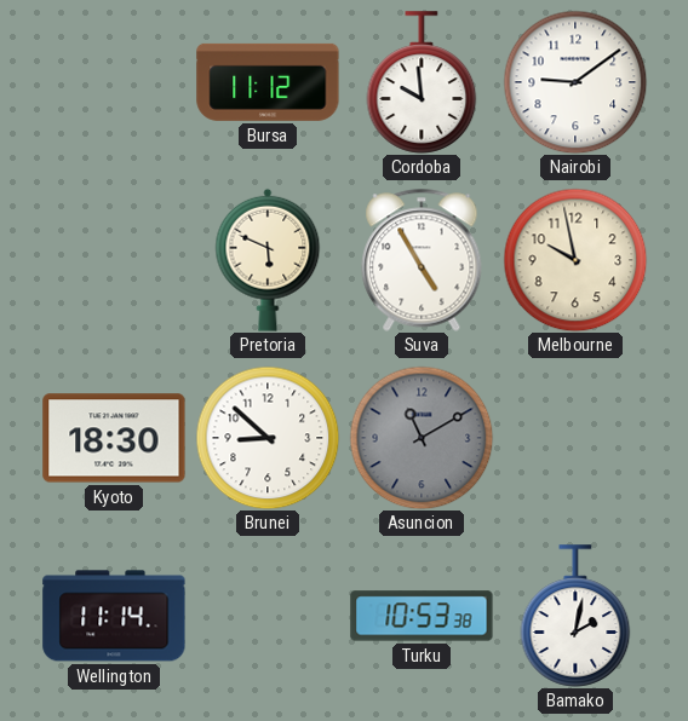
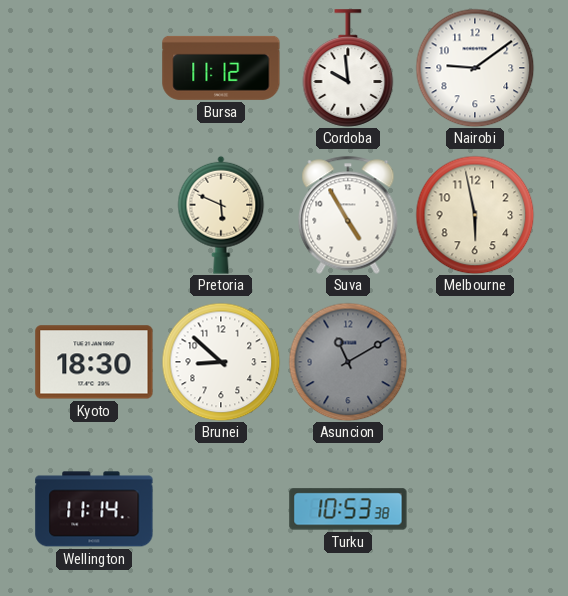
Melbourne: 9:58 -> 5:58
Bamako: 2:02 -> none
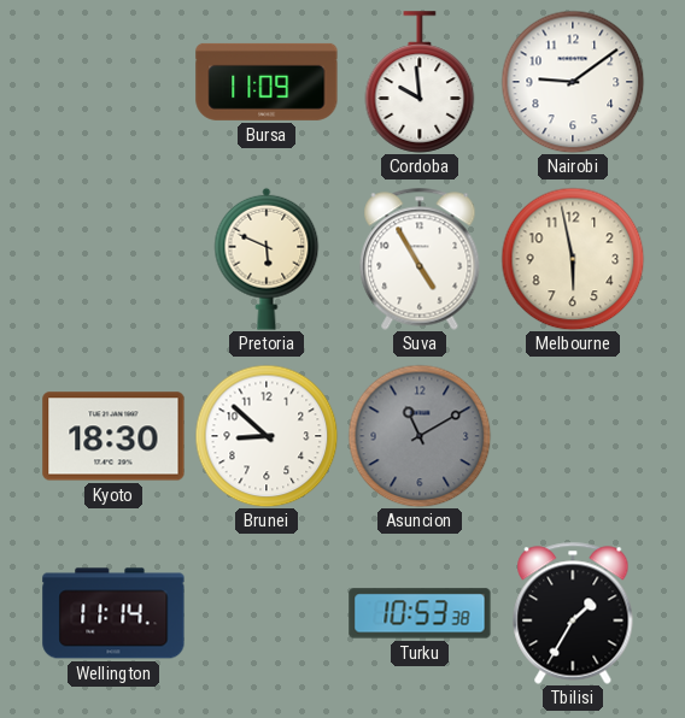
Bursa: 11:12 -> 11:09
Tbilisi: none -> 1:35
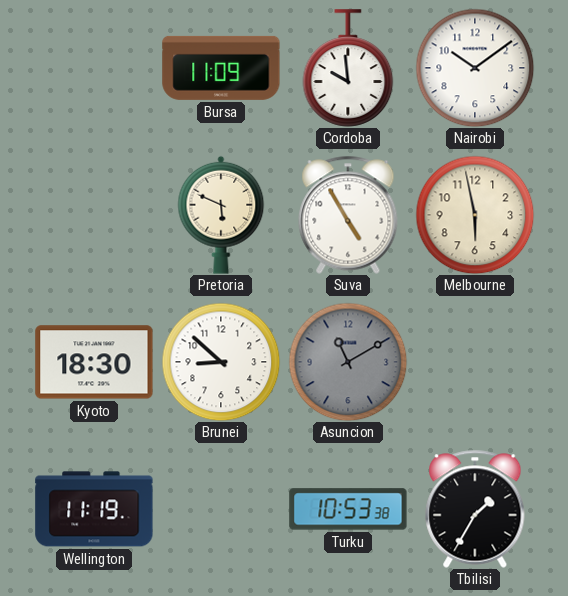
Nairobi: 9:09 -> 10:09
Wellington: 11:14 -> 11:19
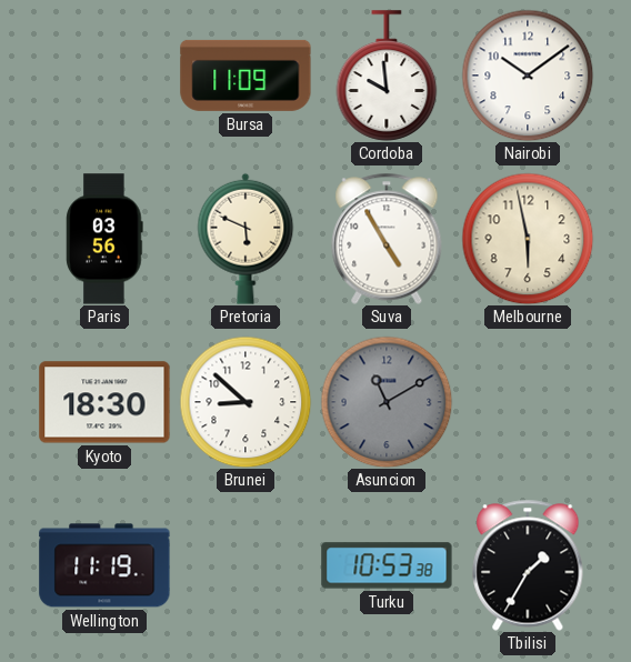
Paris: none -> 03:56
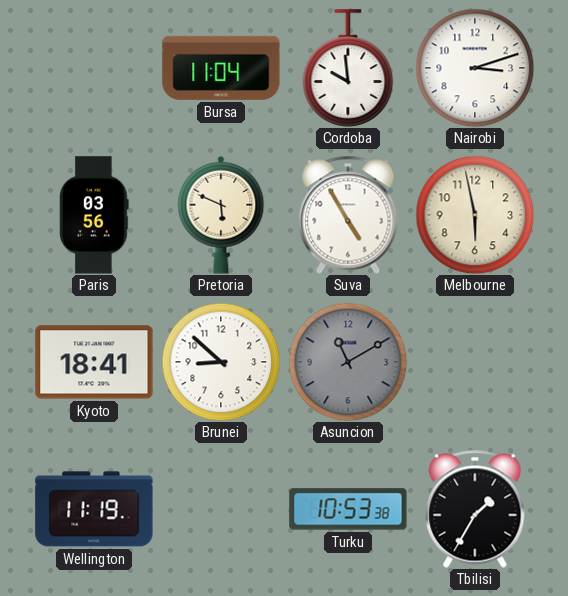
Bursa: 11:09 -> 11:04
Nairobi: 10:09 -> 3:12
Kyoto: 18:30 -> 18:41
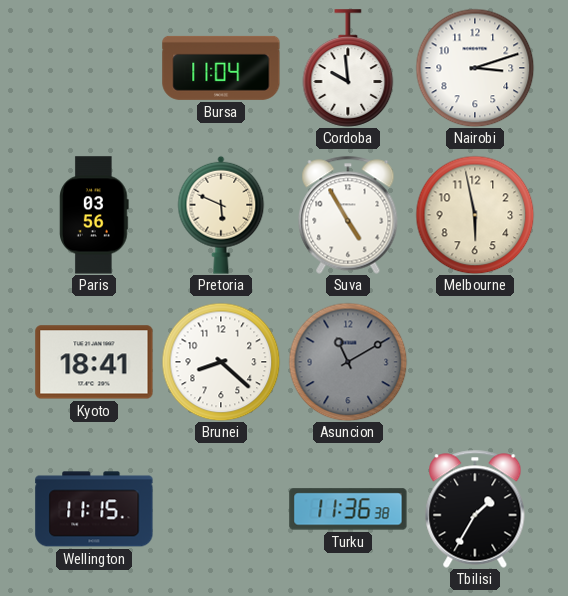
Brunei: 8:52 -> 8:22
Wellington: 11:19 -> 11:15
Turku: 10:53 -> 11:36
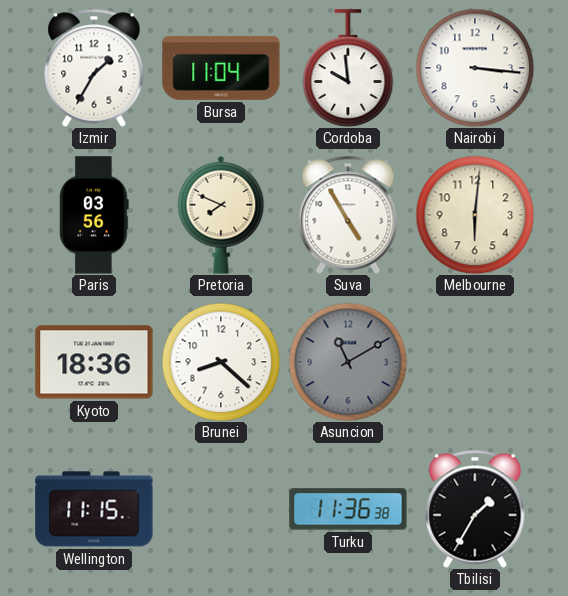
Izmir: none -> 1:35
Nairobi: 3:12 -> 3:16
Pretoria: 5:49 -> 7:49
Melbourne: 5:58 -> 6:01
Kyoto: 18:41 -> 18:36
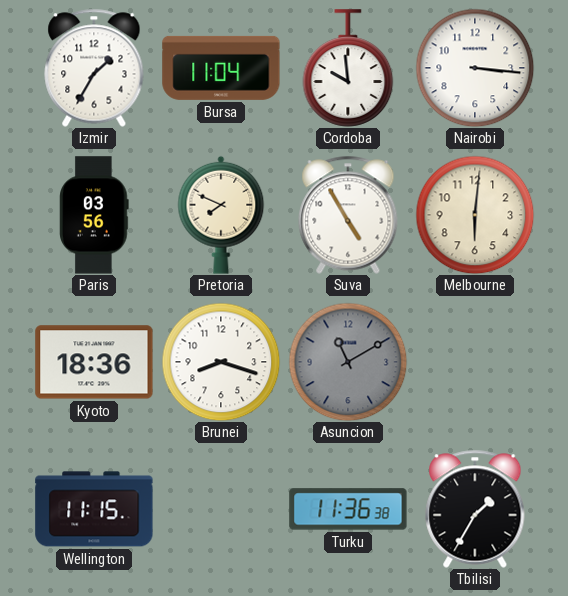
Brunei: 8:22 -> 8:18
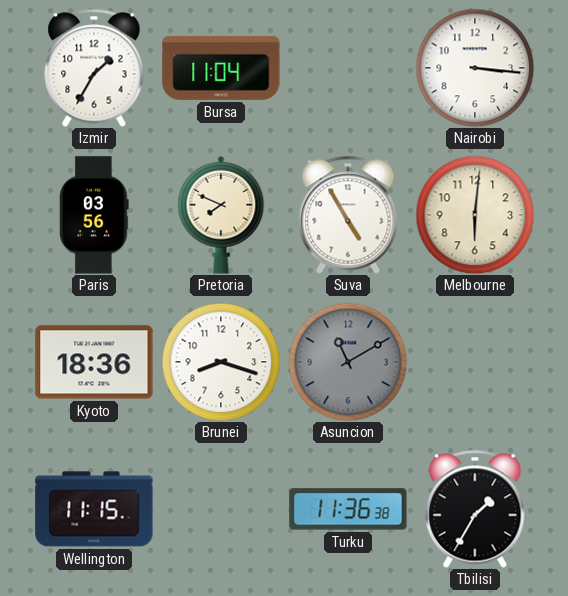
Cordoba: 9:59 -> none
